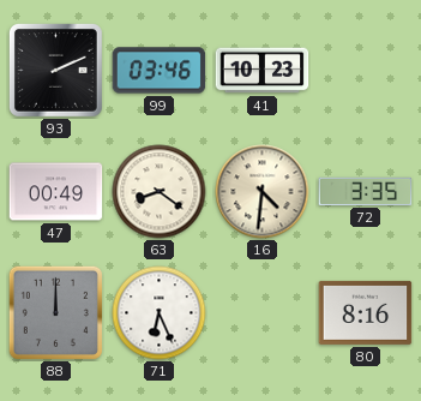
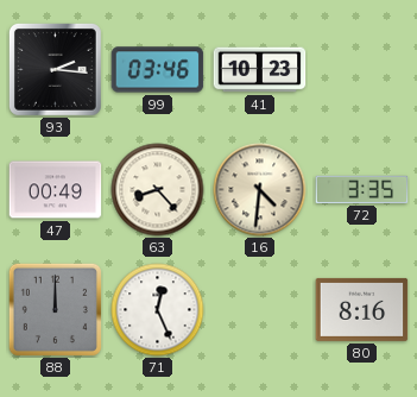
93: 2:11 -> 2:16
63: 8:21 -> 8:23
71: 6:26 -> 12:26
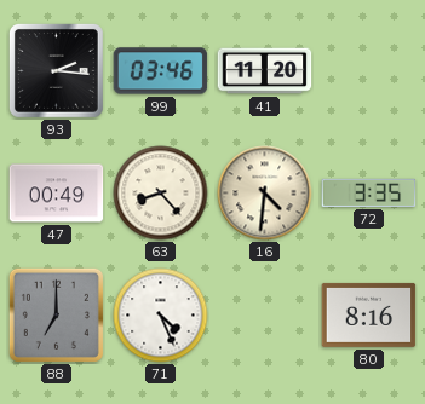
41: 10:23 -> 11:20
88: 12:00 -> 7:00
71: 12:26 -> 4:26
